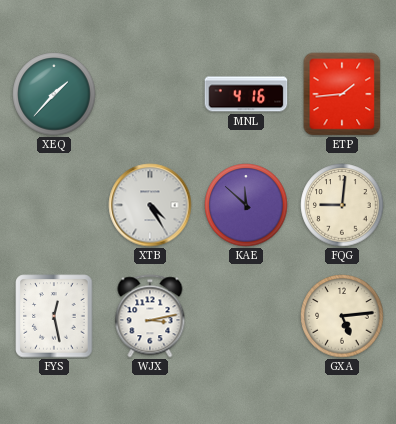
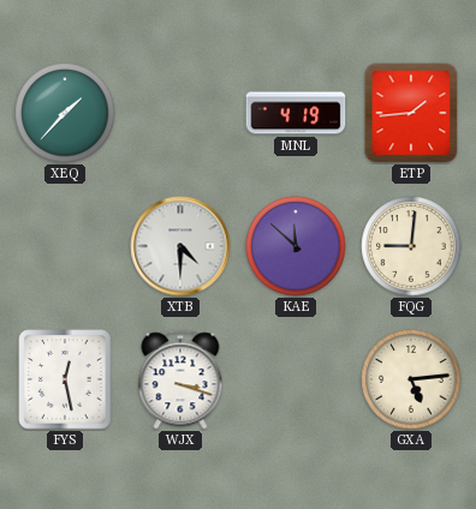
MNL: 4:16 -> 4:19
XTB: 4:25 -> 4:30
WJX: 3:13 -> 3:18
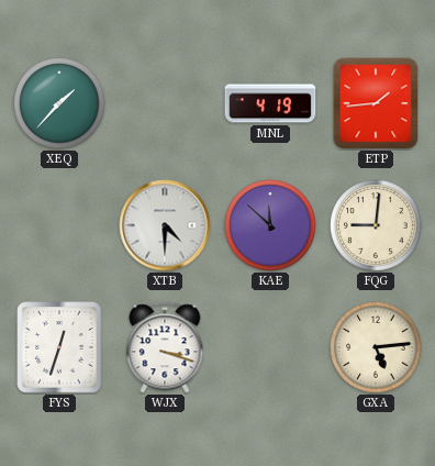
FYS: 12:28 -> 12:33
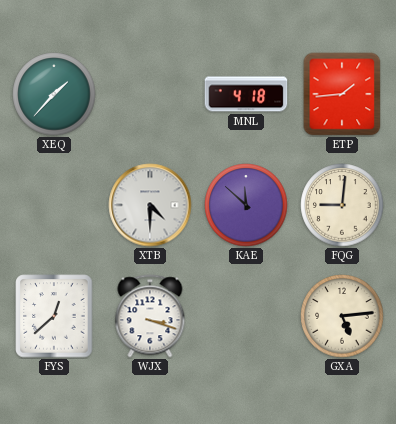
MNL: 4:19 -> 4:18
FYS: 12:33 -> 12:38
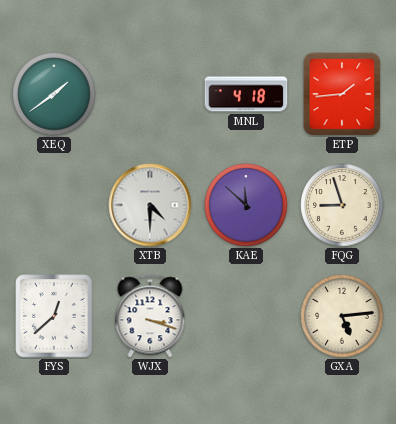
XEQ: 1:37 -> 1:39
FQG: 9:01 -> 8:57
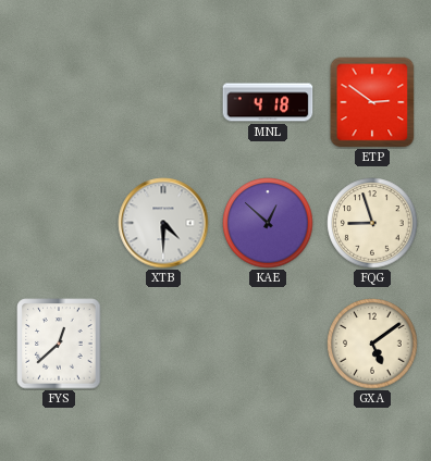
XEQ: 1:39 -> none
ETP: 1:44 -> 2:51
KAE: 11:52 -> 12:52
WJX: 3:18 -> none
GXA: 5:14 -> 5:09
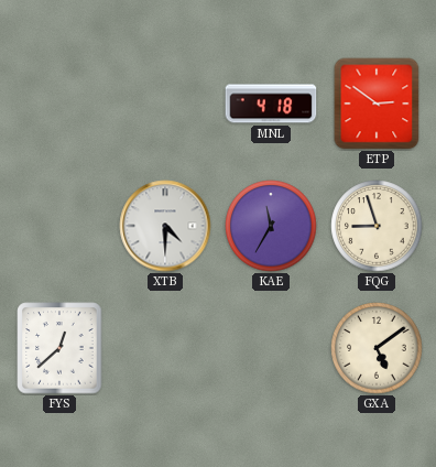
KAE: 12:52 -> 11:35
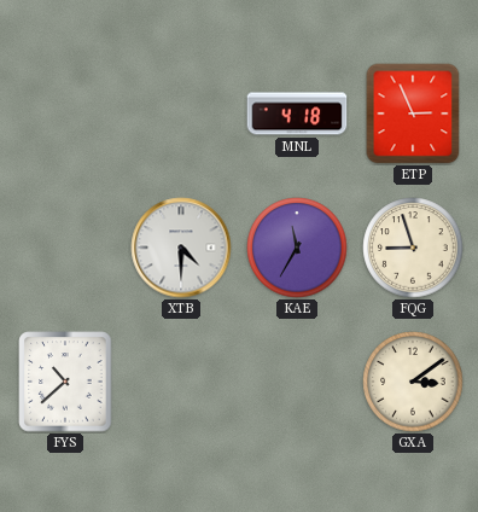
ETP: 2:51 -> 2:56
FYS: 12:38 -> 10:38
GXA: 5:09 -> 3:09
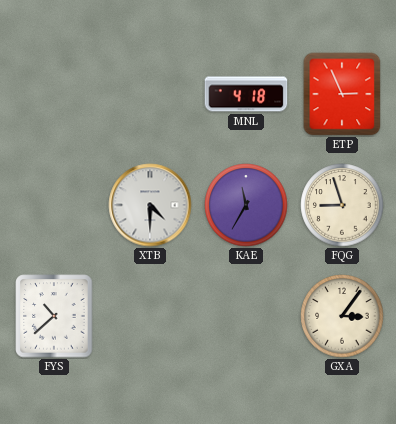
GXA: 3:09 -> 3:06
